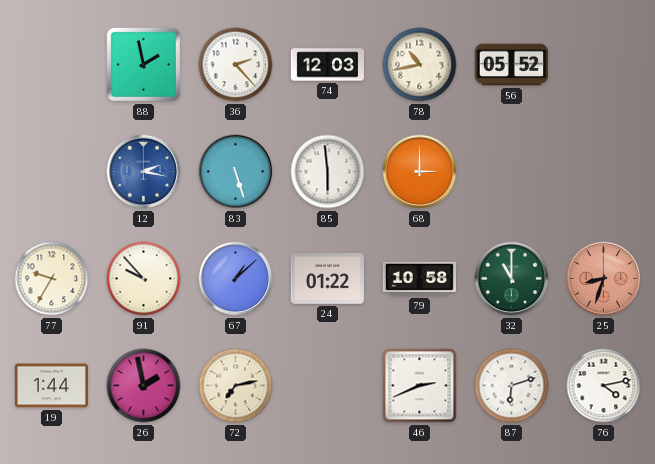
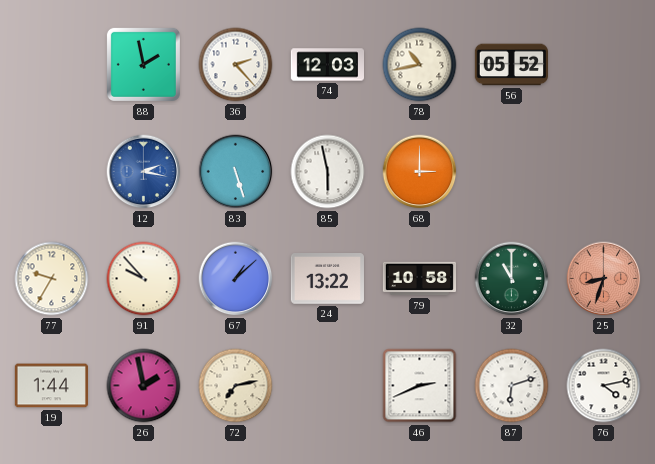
85: 5:59 -> 5:58
24: 01:22 -> 13:22
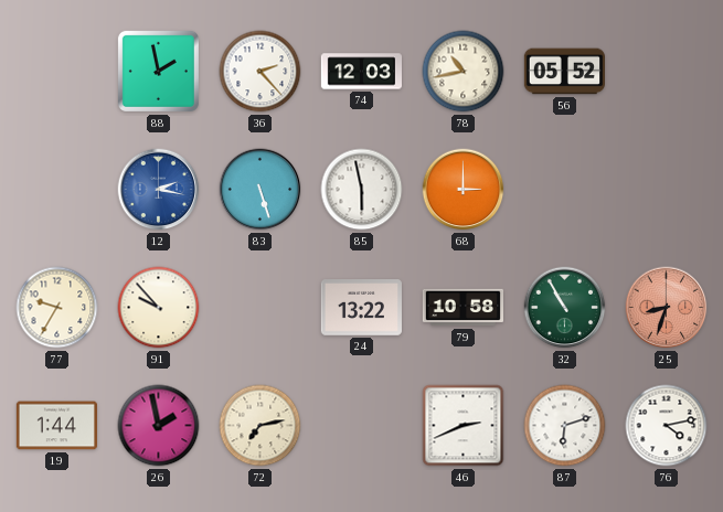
67: 1:08 -> none
32: 11:00 -> 10:55
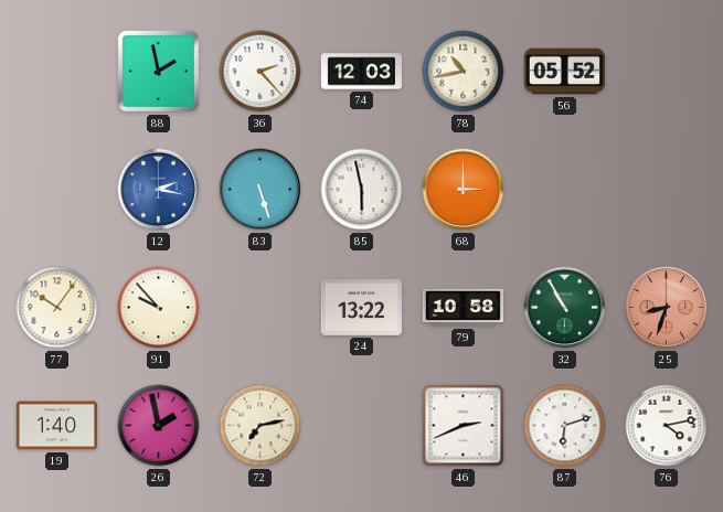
77: 9:35 -> 10:06
19: 1:44 -> 1:40
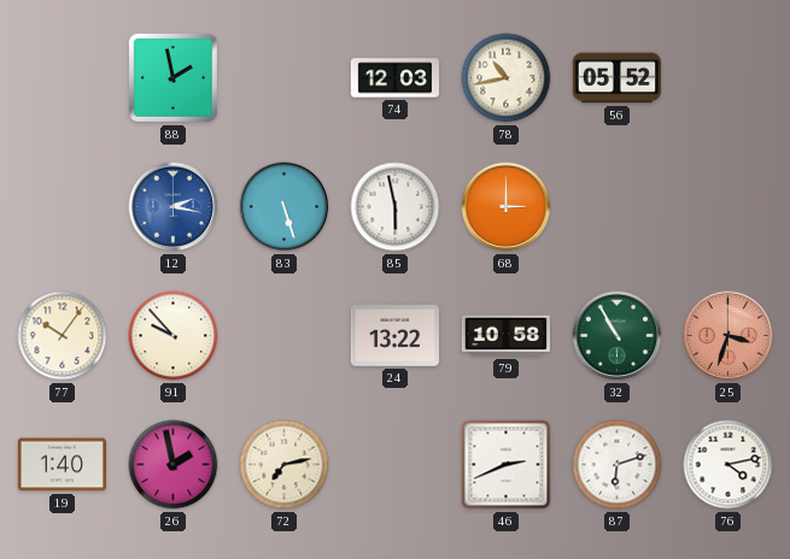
36: 2:23 -> none
25: 8:33 -> 3:33
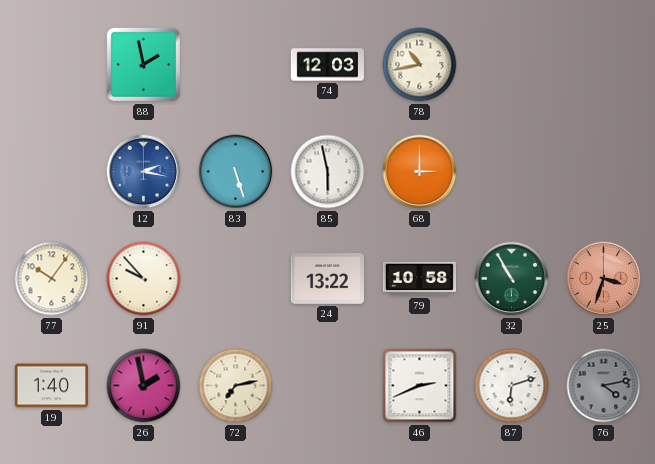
56: 05:52 -> none
76 dial: white -> grey
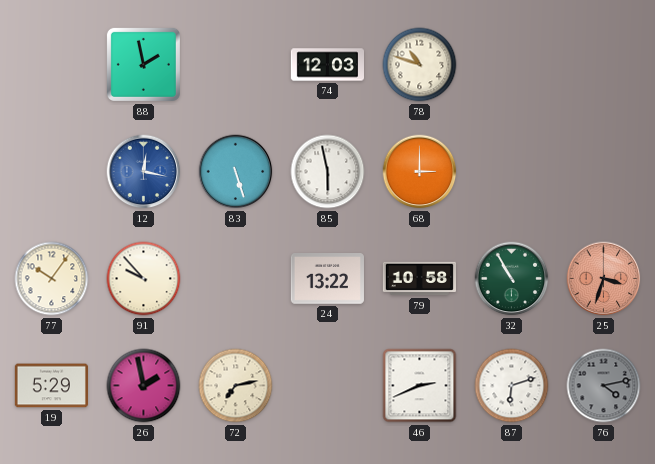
78: 10:43 -> 10:48
12: 2:17 -> 12:17
19: 1:40 -> 5:29
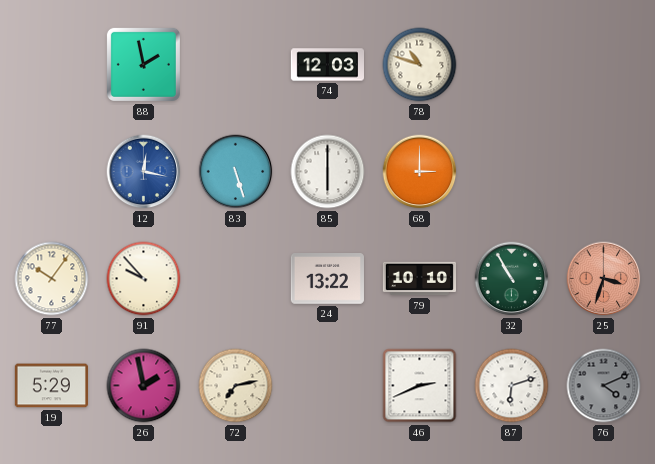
85: 5:58 -> 6:00
79: 10:58 -> 10:10
76: 4:13 -> 4:11
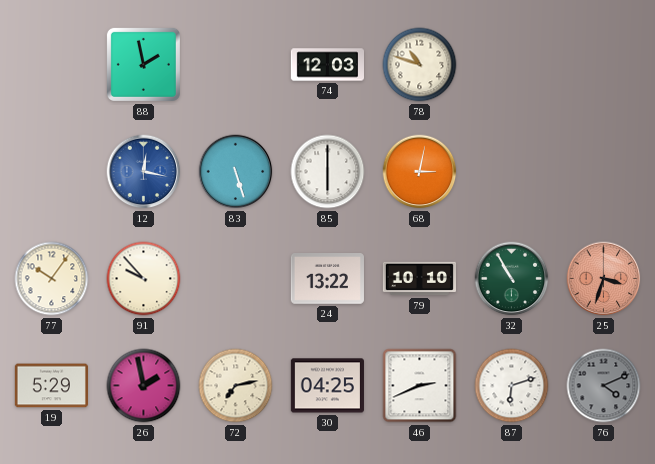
68: 3:00 -> 3:02
30: none -> 04:25
